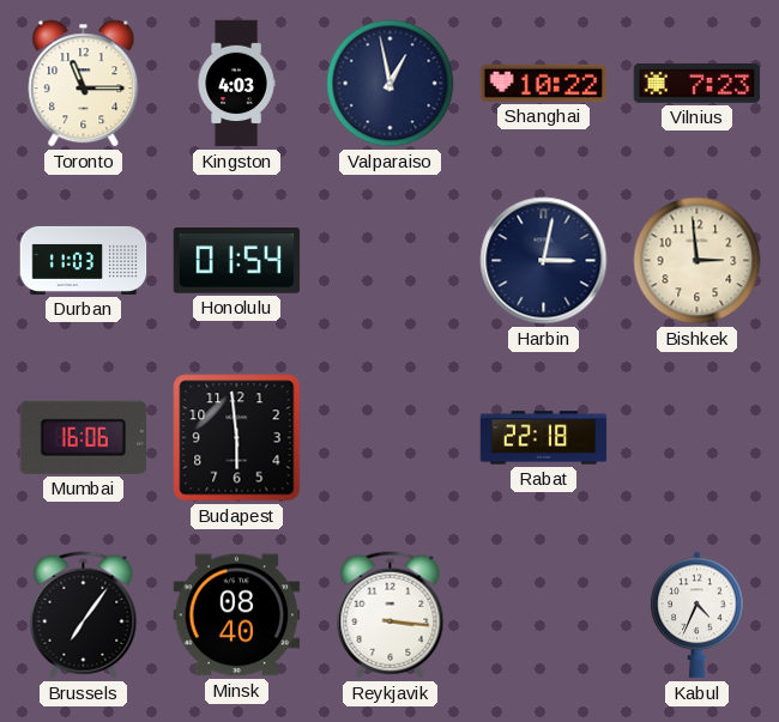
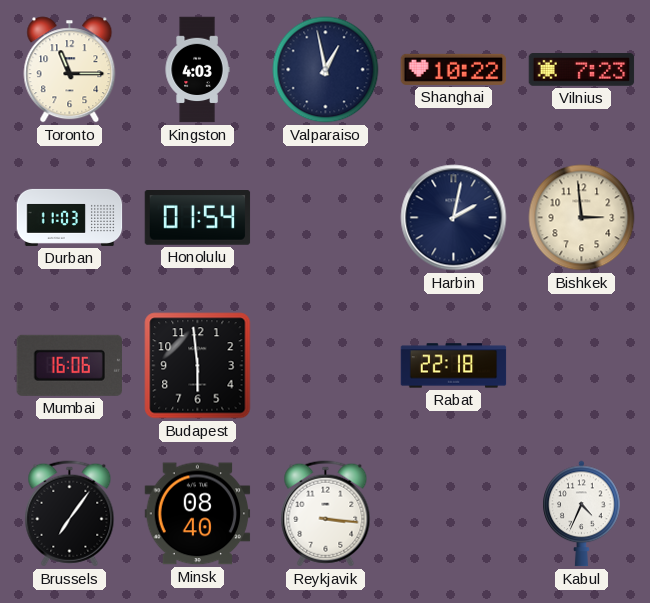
Harbin: 3:02 -> 2:02
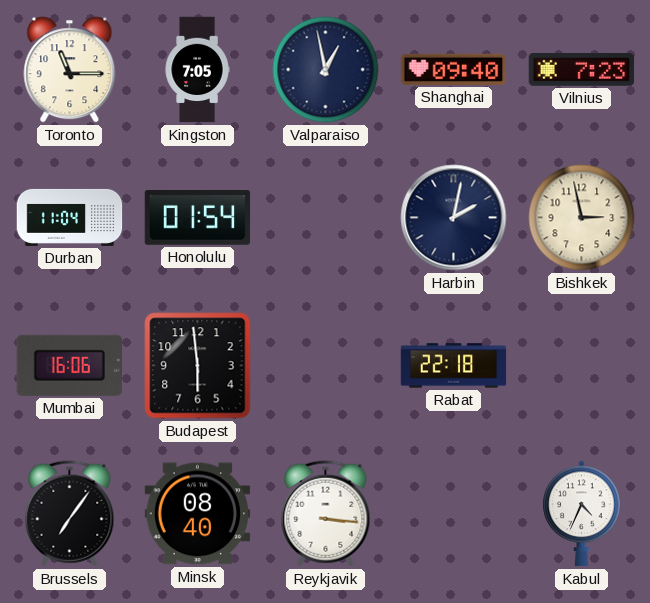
Kingston: 4:03 -> 7:05
Shanghai: 10:22 -> 09:40
Durban: 11:03 -> 11:04
Bishkek: 2:59 -> 2:58
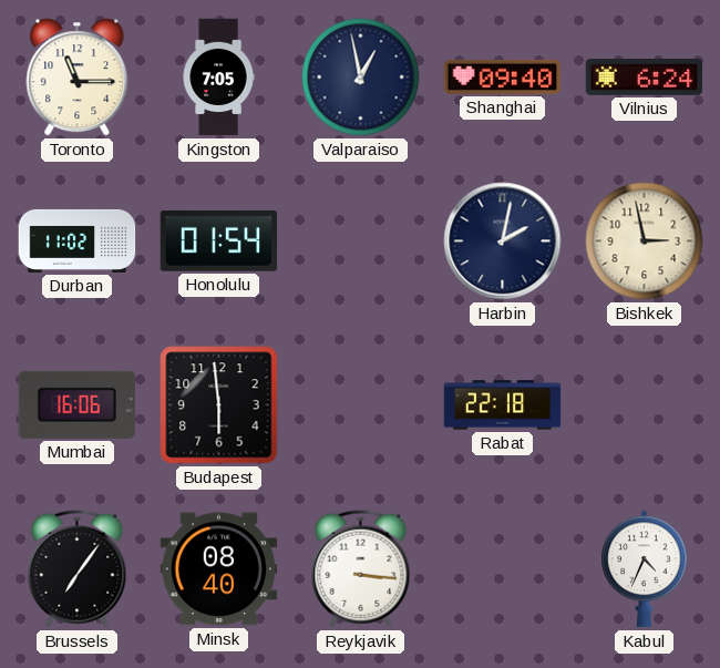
Vilnius: 7:23 -> 6:24
Durban: 11:04 -> 11:02
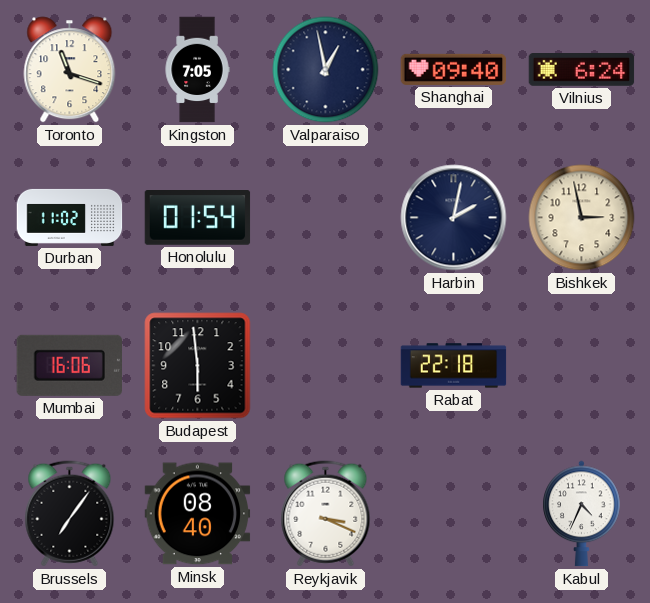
Toronto: 11:15 -> 11:18
Reykjavik: 3:16 -> 3:19
